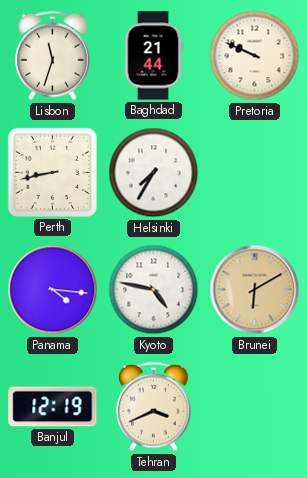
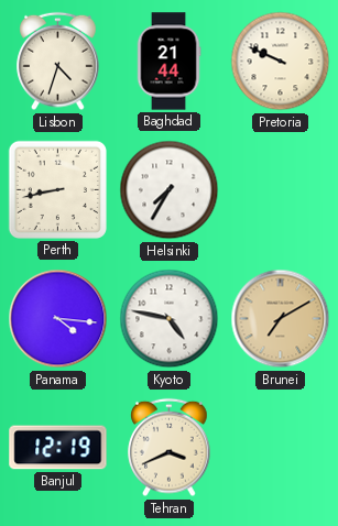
Lisbon: 11:33 -> 4:33
Brunei: 6:10 -> 7:10
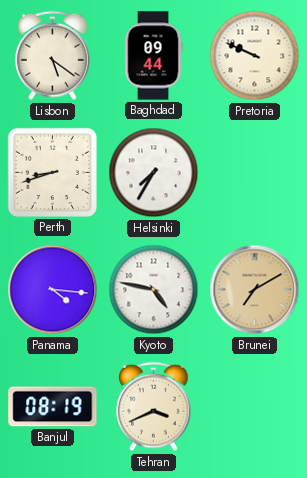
Lisbon: 4:33 -> 5:21
Baghdad: 21:44 -> 09:44
Perth: 8:43 -> 8:42
Banjul: 12:19 -> 08:19
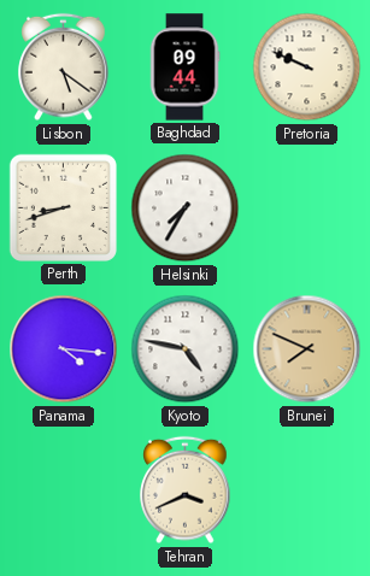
Brunei: 7:10 -> 7:49
Banjul: 08:19 -> none
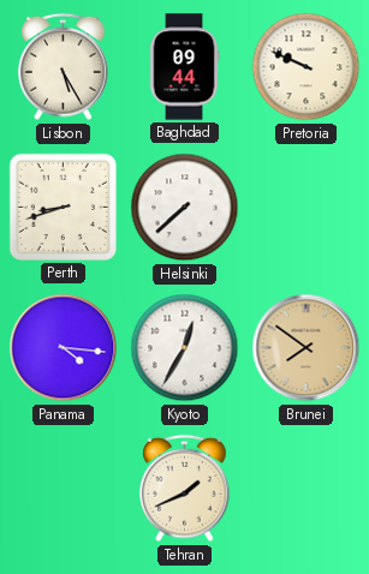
Lisbon: 5:21 -> 5:25
Helsinki: 7:35 -> 7:38
Kyoto: 4:47 -> 12:35
Brunei: 7:49 -> 7:51
Tehran: 3:41 -> 1:41
